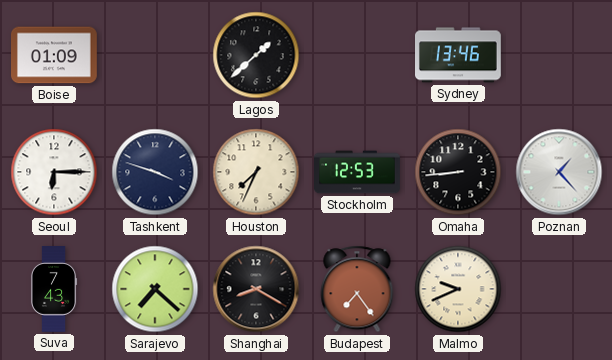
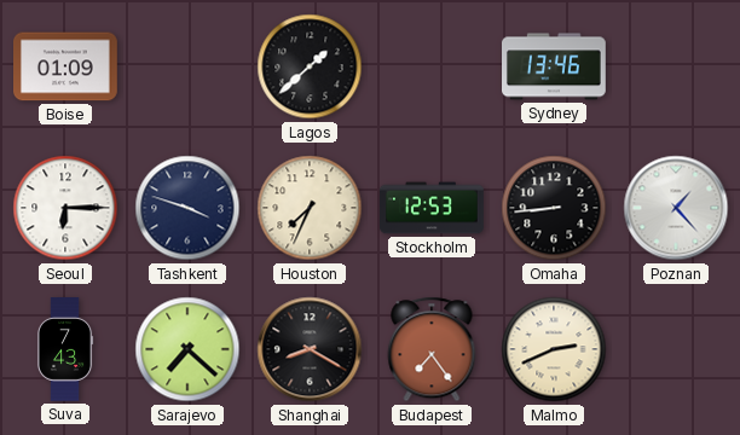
Malmo: 9:41 -> 2:41
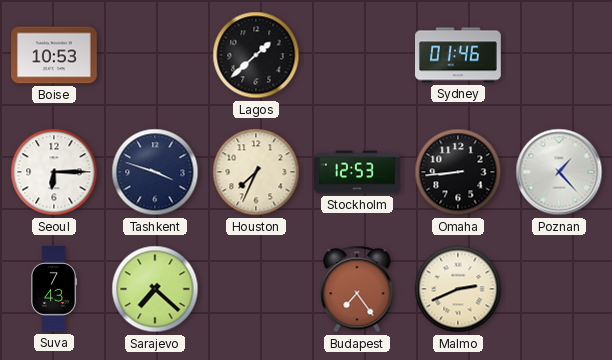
Boise: 01:09 -> 10:53
Sydney: 13:46 -> 01:46
Shanghai: 8:20 -> none
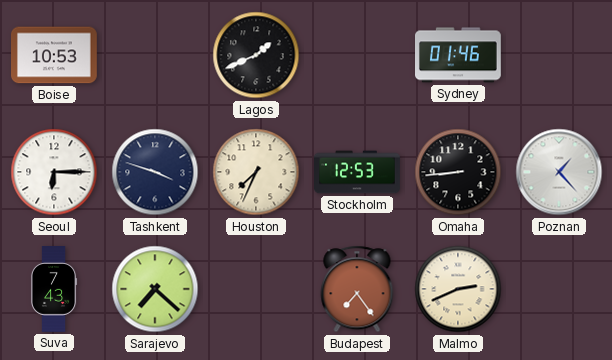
Lagos: 1:38 -> 1:41
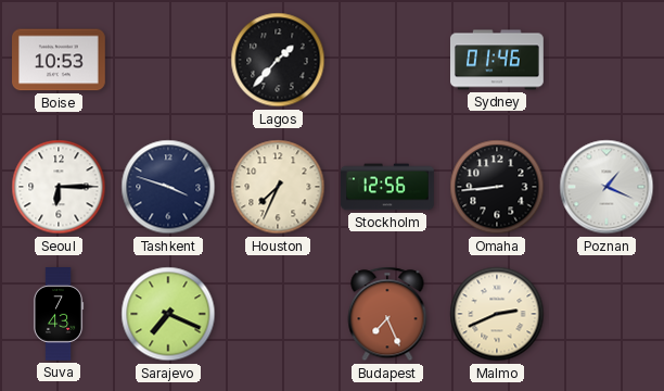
Lagos: 1:41 -> 1:37
Stockholm: 12:53 -> 12:56
Poznan: 1:23 -> 1:19
Sarajevo: 7:22 -> 7:19
Budapest: 7:24 -> 7:26
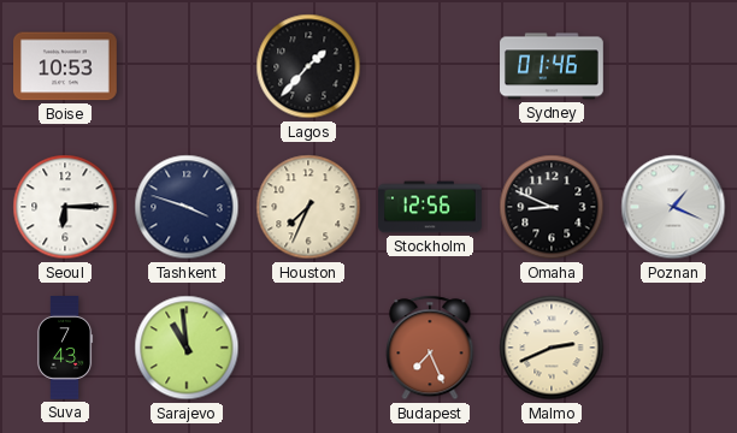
Omaha: 8:44 -> 8:49
Sarajevo: 7:19 -> 10:59
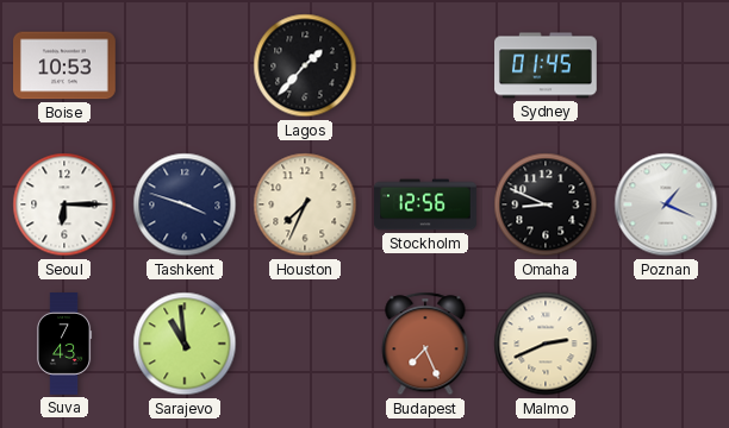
Sydney: 01:46 -> 01:45
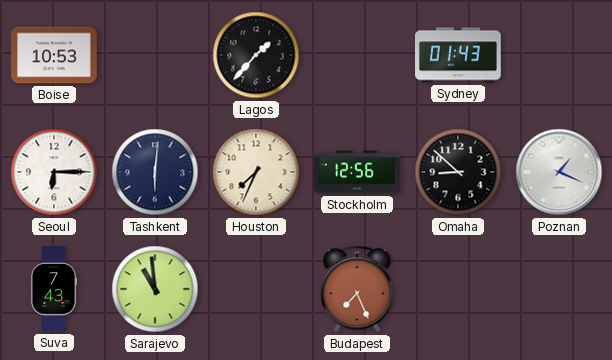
Sydney: 01:45 -> 01:43
Tashkent: 3:48 -> 6:01
Omaha: 8:49 -> 8:52
Malmo: 2:41 -> none
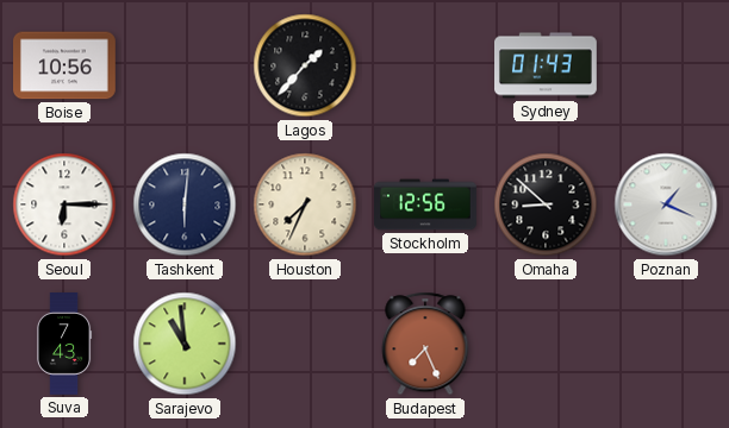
Boise: 10:53 -> 10:56
